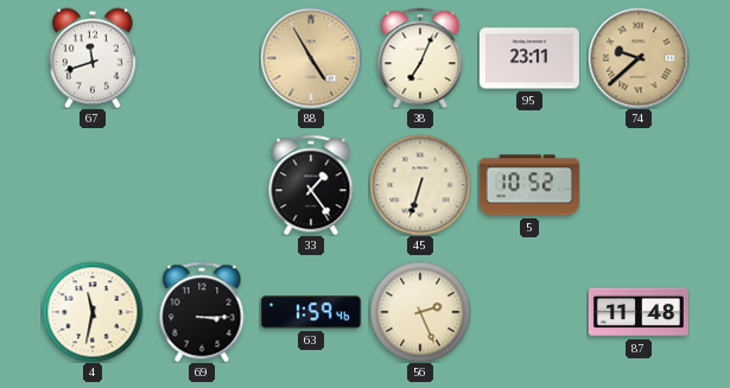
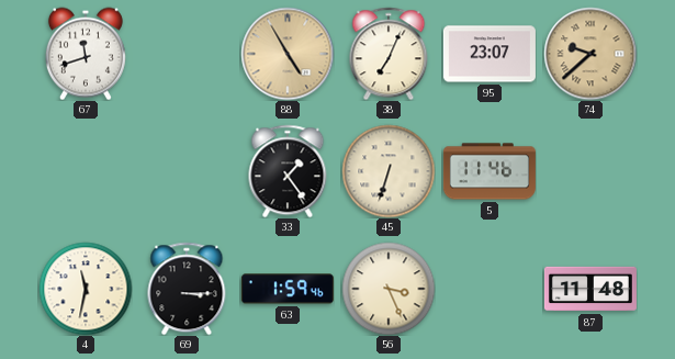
95: 23:11 -> 23:07
5: 10:52 -> 11:46
56: 2:26 -> 3:26
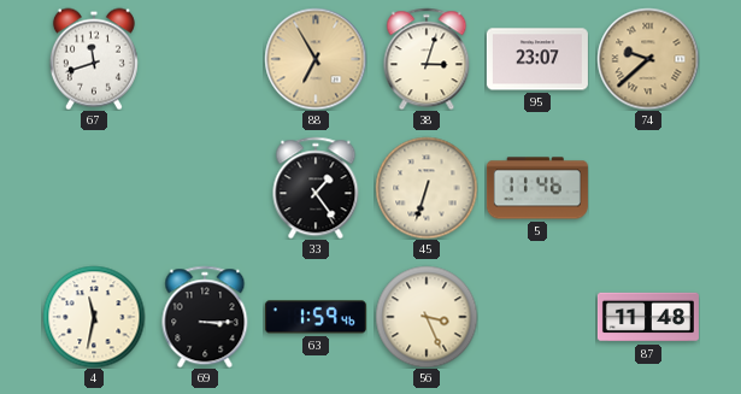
88: 4:55 -> 6:55
38: 7:04 -> 3:03
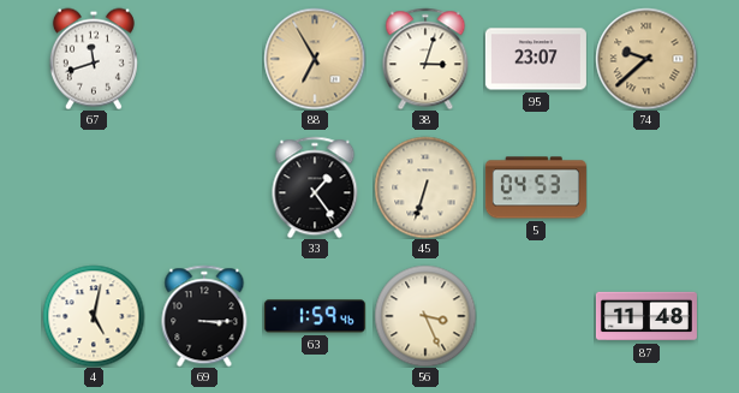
5: 11:46 -> 04:53
4: 11:32 -> 5:02
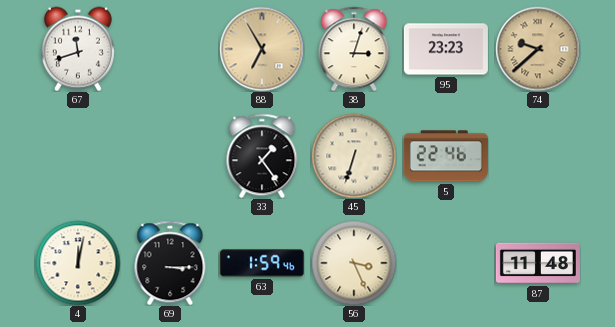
95: 23:07 -> 23:23
5: 04:53 -> 22:46
4: 5:02 -> 12:02
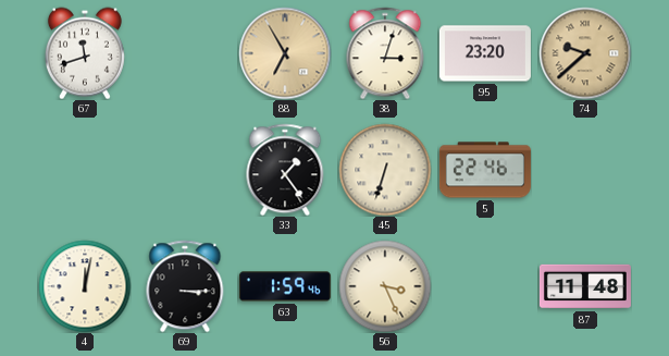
95: 23:23 -> 23:20
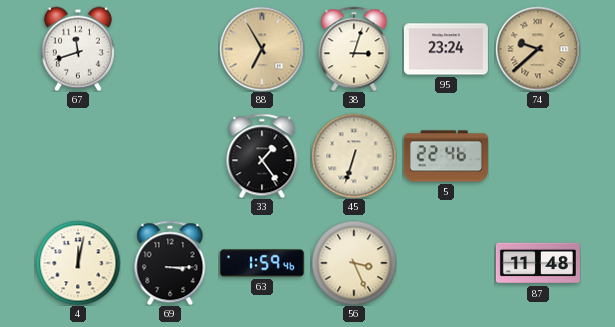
95: 23:20 -> 23:24
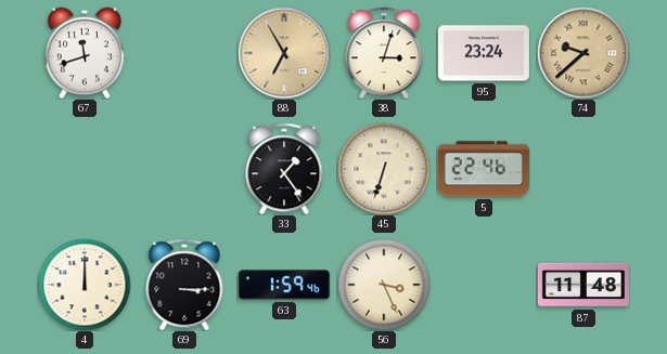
4: 12:02 -> 12:00
